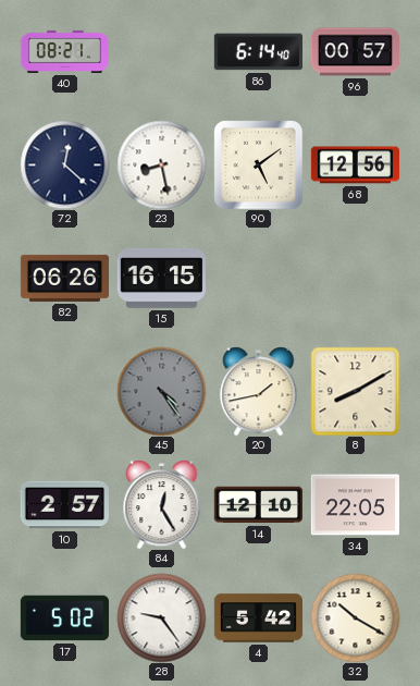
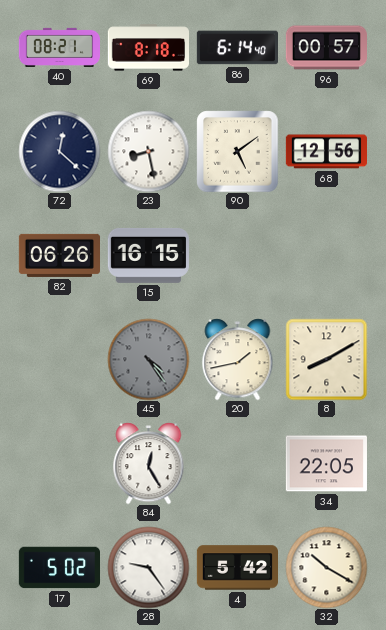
69: none -> 8:18
10: 2:57 -> none
14: 12:10 -> none
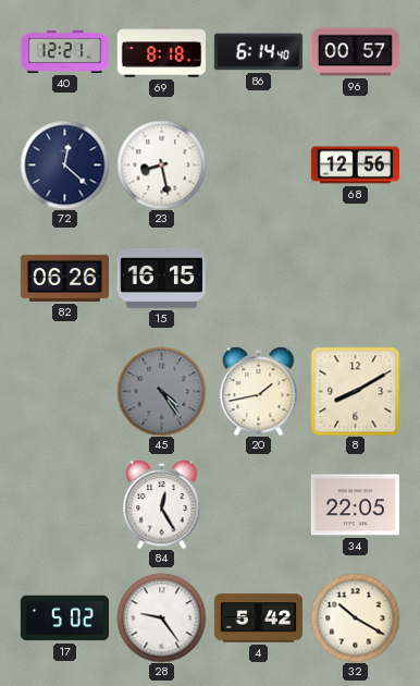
40: 08:21 -> 12:21
90: 5:09 -> none
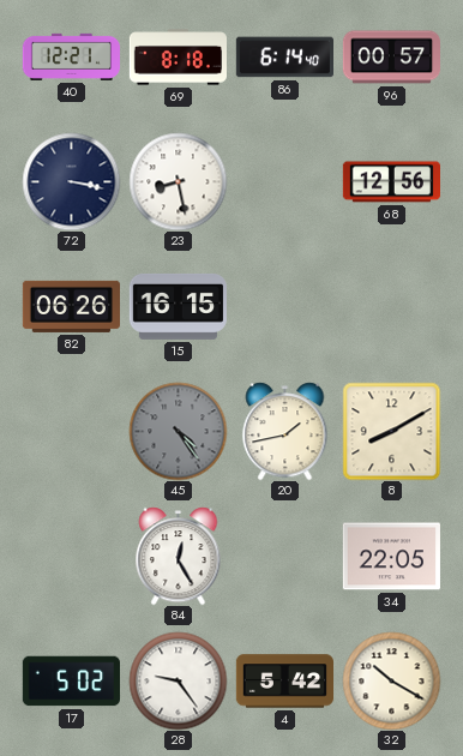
72: 12:22 -> 3:17
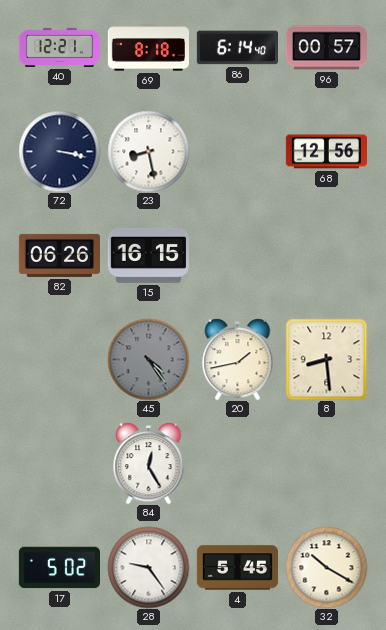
8: 8:10 -> 8:29
34: 22:05 -> none
4: 5:42 -> 5:45
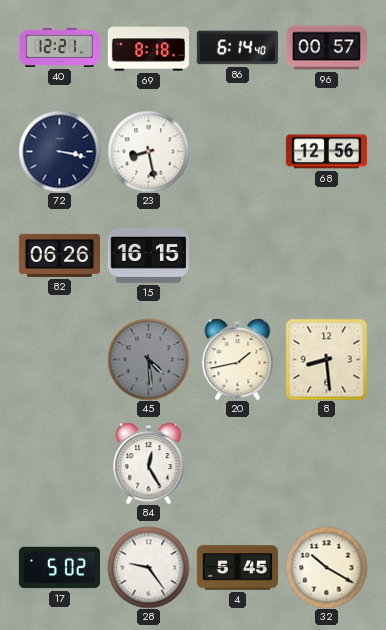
45: 4:24 -> 4:29
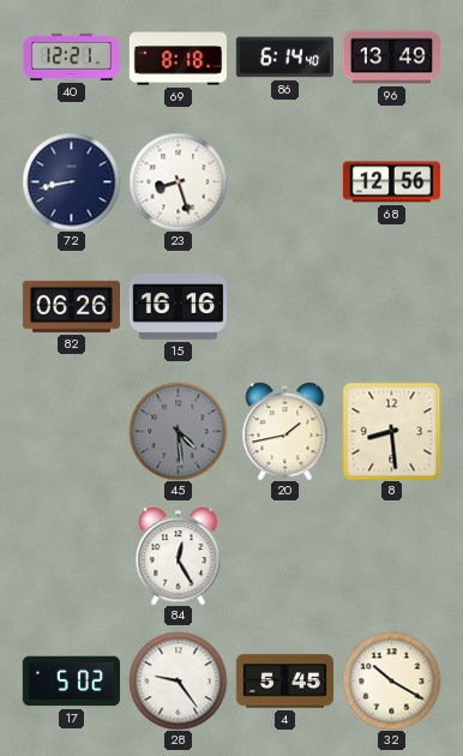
96: 00:57 -> 13:49
72: 3:17 -> 8:43
23: 8:28 -> 8:27
15: 16:15 -> 16:16
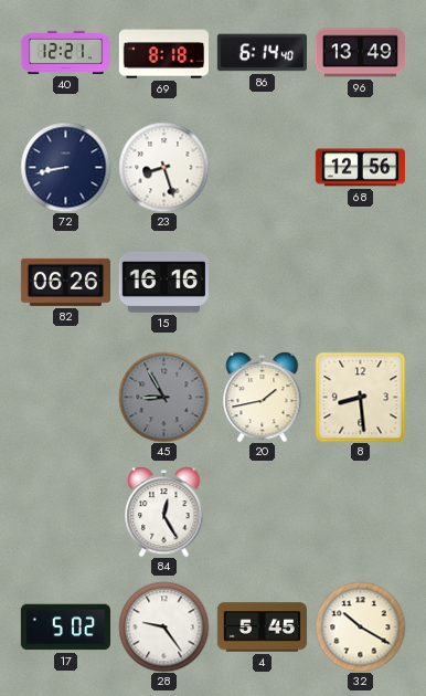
45: 4:29 -> 8:55
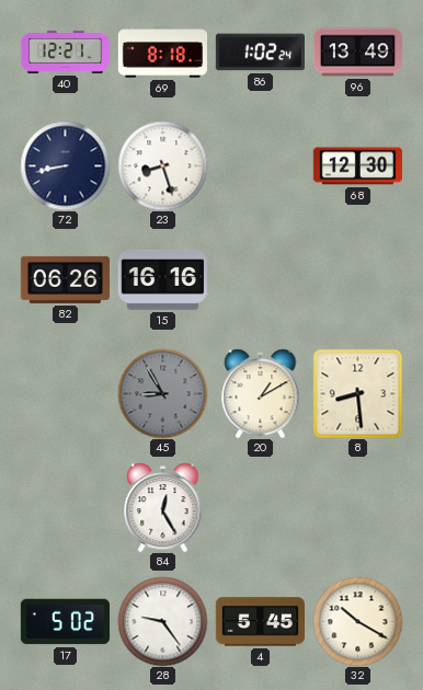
86: 6:14 -> 1:02
68: 12:56 -> 12:30
20: 1:43 -> 1:10
